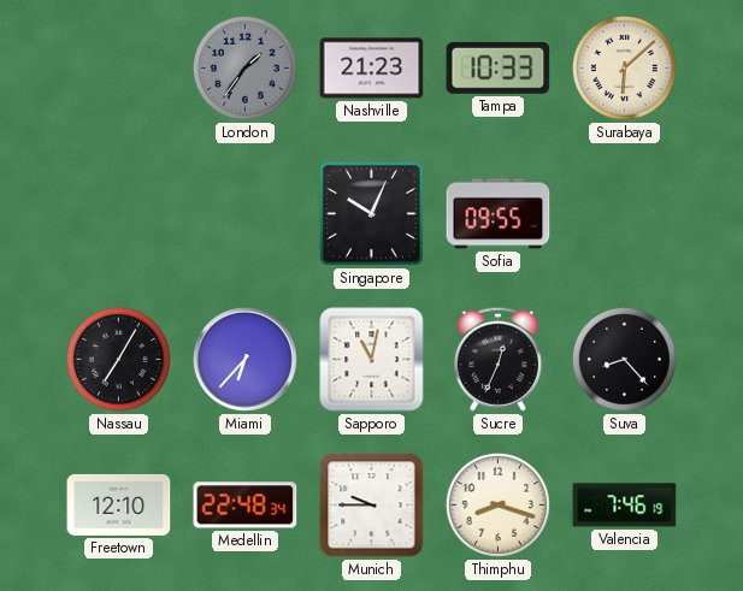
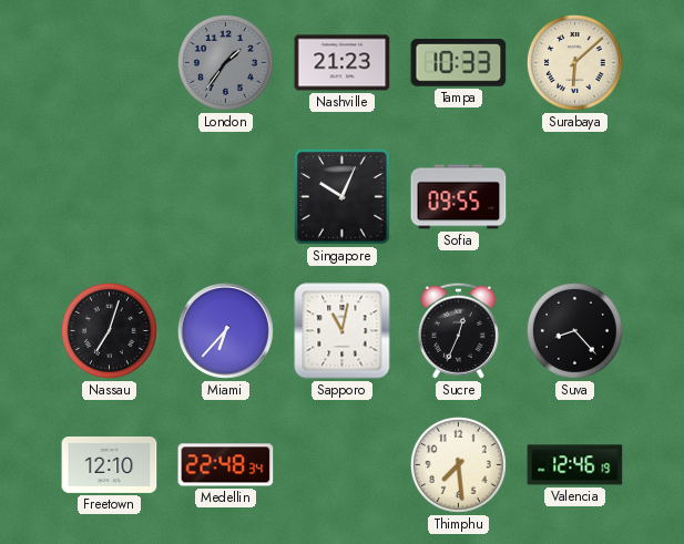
Nassau: 7:05 -> 7:03
Munich: 9:45 -> none
Thimphu: 8:18 -> 7:29
Valencia: 7:46 -> 12:46
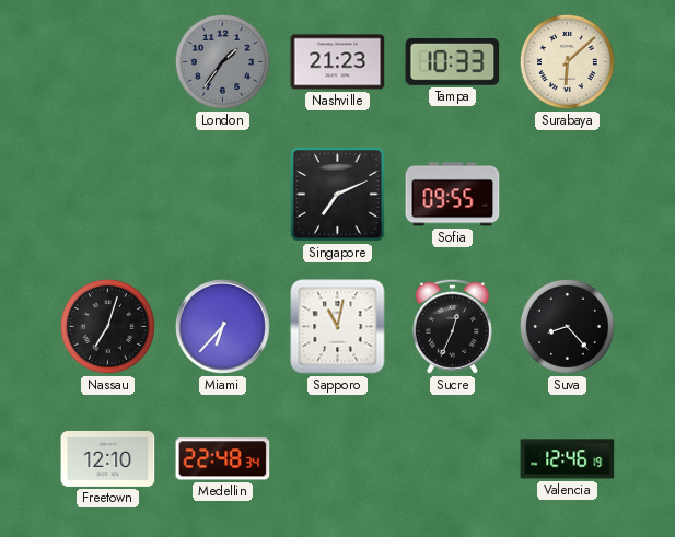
Singapore: 10:04 -> 7:11
Thimphu: 7:29 -> none
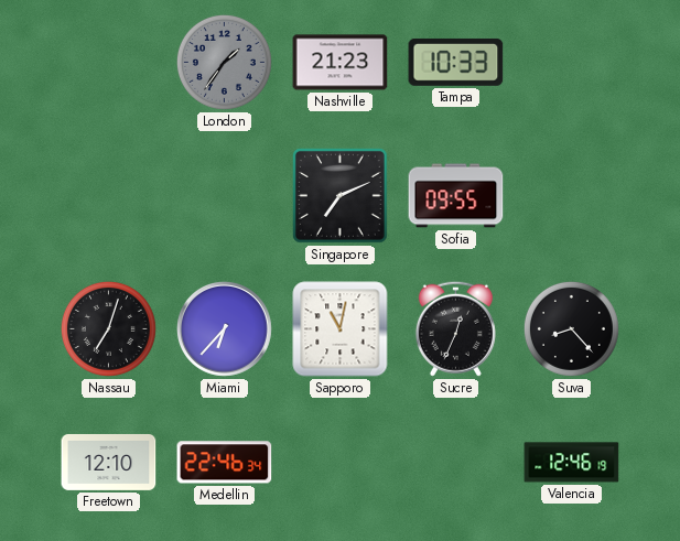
Surabaya: 6:08 -> none
Medellin: 22:48 -> 22:46
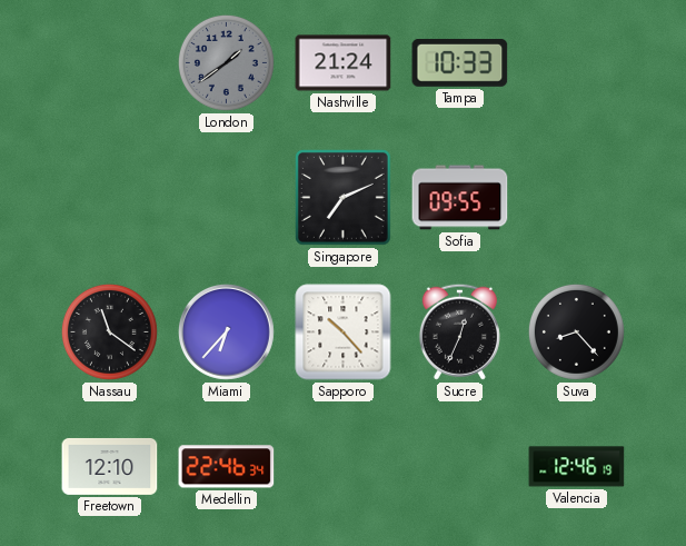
London: 1:36 -> 1:39
Nashville: 21:23 -> 21:24
Nassau: 7:03 -> 11:21
Sapporo: 11:02 -> 10:23
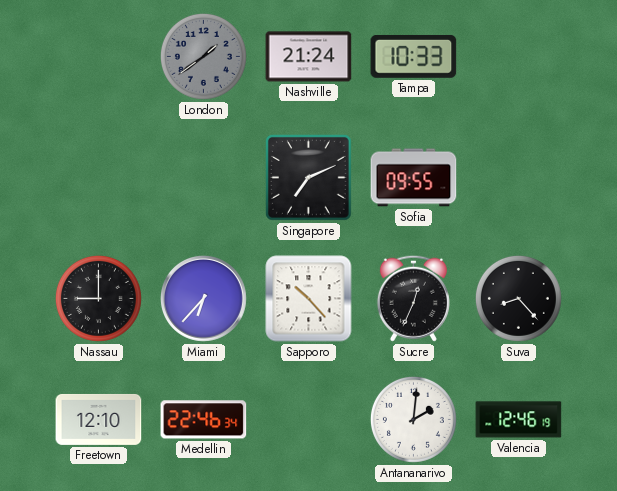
Nassau: 11:21 -> 9:00
Antananarivo: none -> 2:01
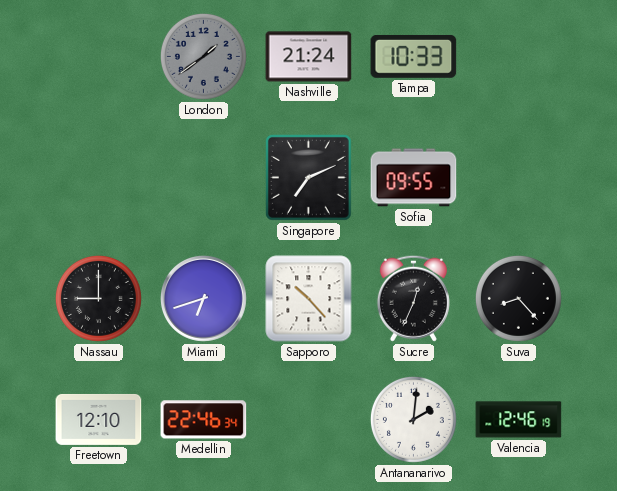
Miami: 6:37 -> 6:42
